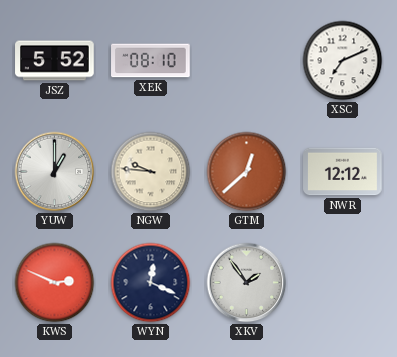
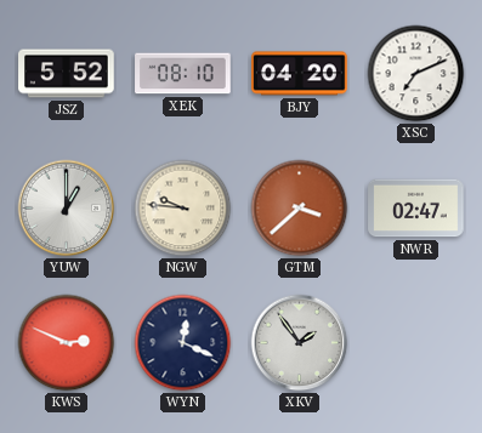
BJY: none -> 04:20
GTM: 12:38 -> 3:38
NWR: 12:12 -> 02:47
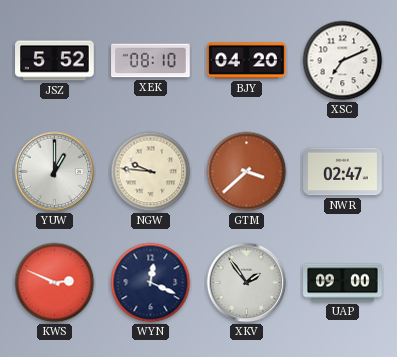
UAP: none -> 09:00
